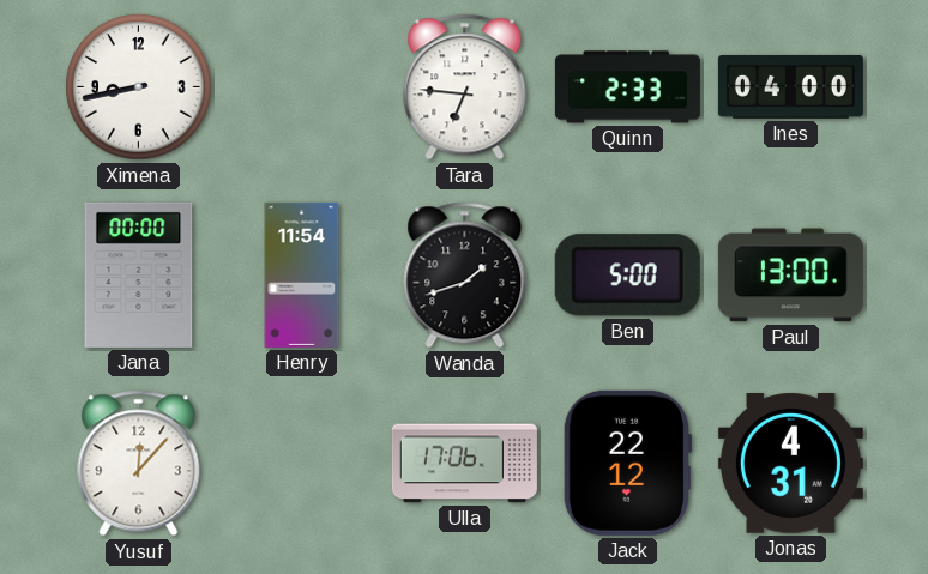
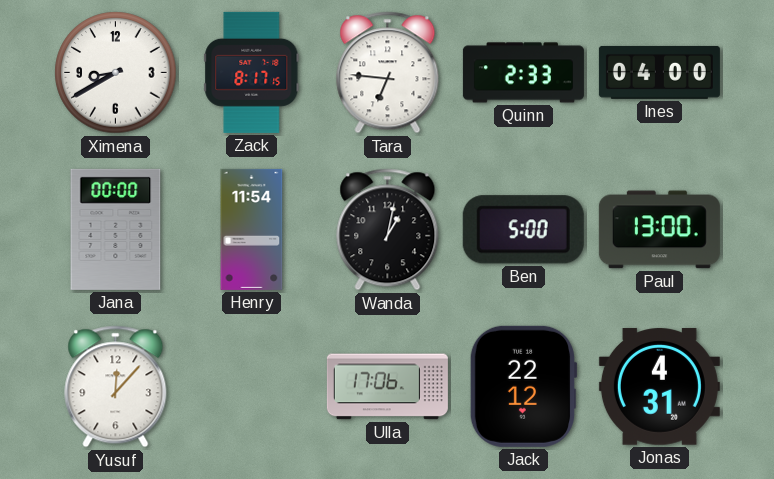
Ximena: 8:43 -> 8:40
Zack: none -> 8:17
Wanda: 1:42 -> 1:02
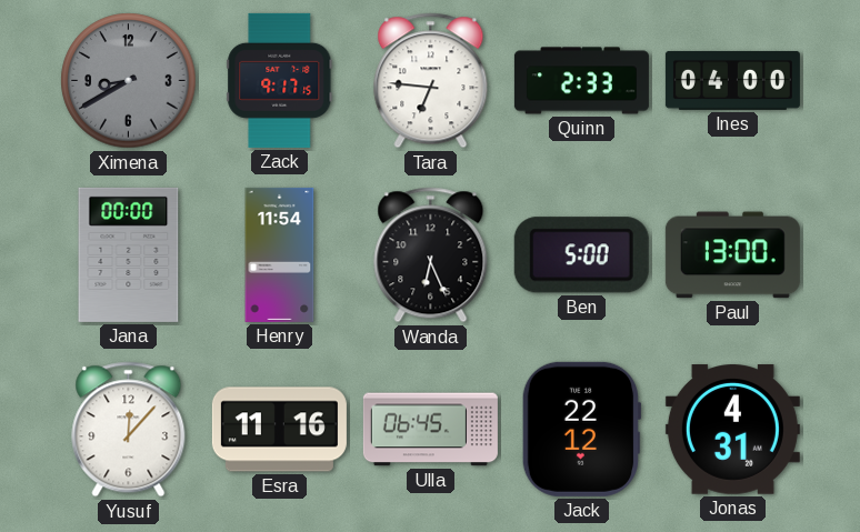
Ximena dial: white -> grey
Zack: 8:17 -> 9:17
Wanda: 1:02 -> 6:26
Esra: none -> 11:16
Ulla: 17:06 -> 06:45
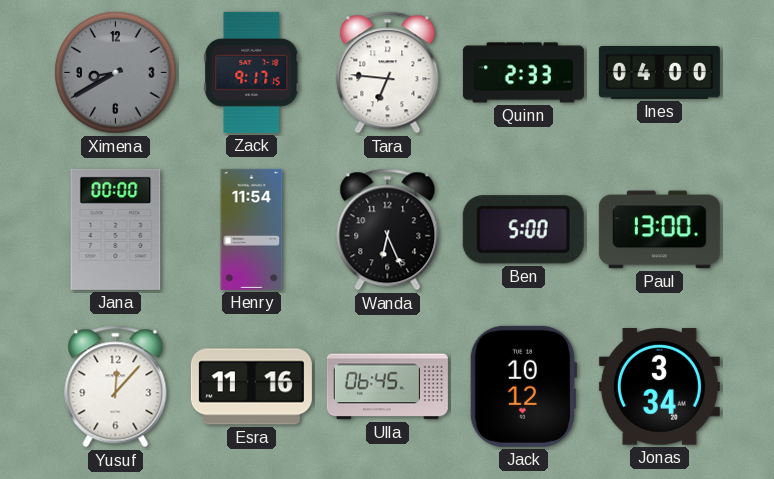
Jack: 22:12 -> 10:12
Jonas: 4:31 -> 3:34
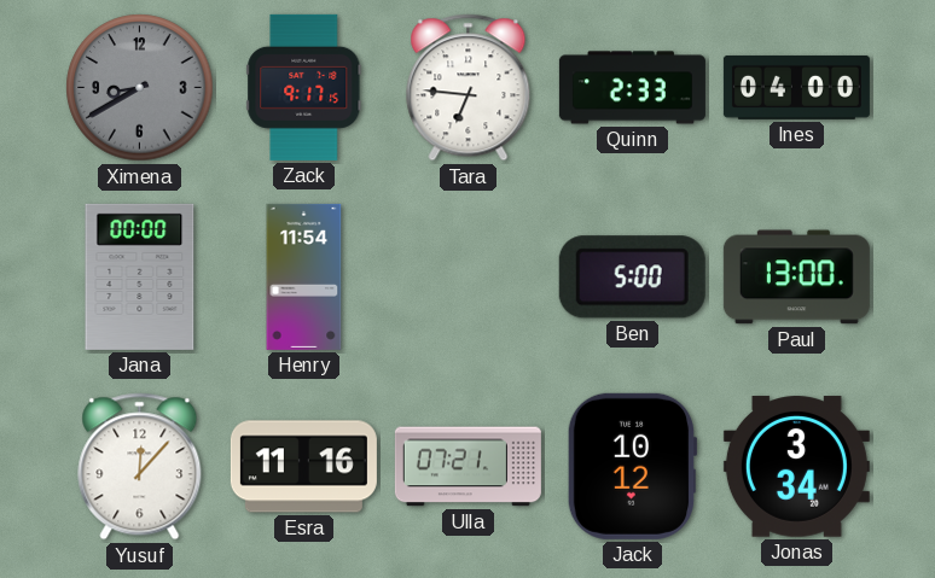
Wanda: 6:26 -> none
Ulla: 06:45 -> 07:21
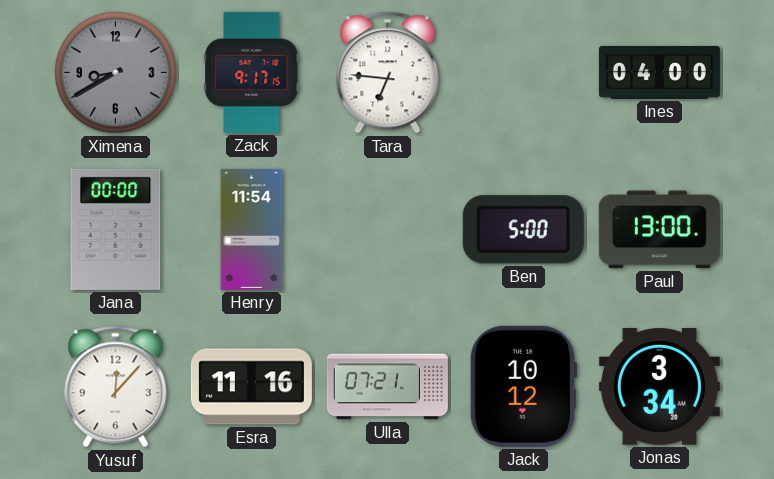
Quinn: 2:33 -> none
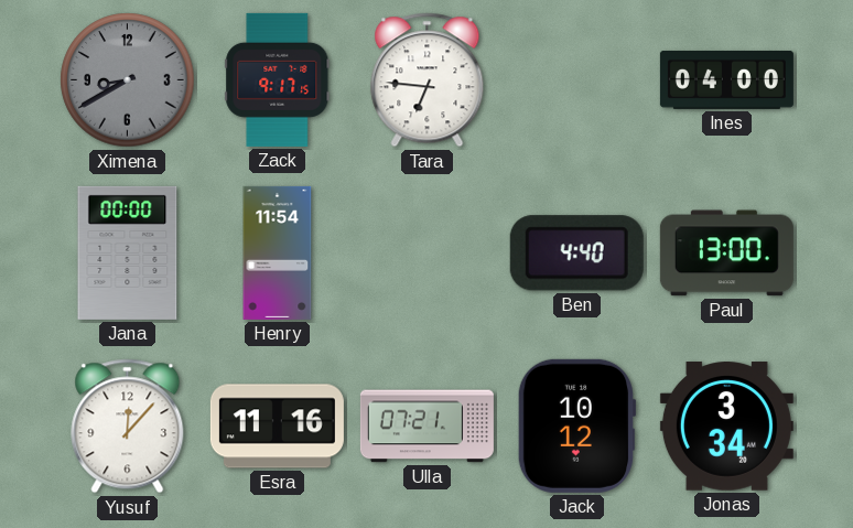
Ben: 5:00 -> 4:40
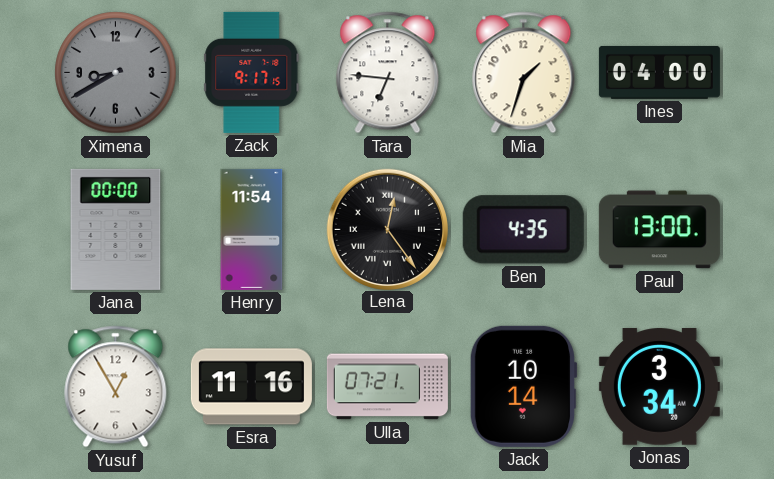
Mia: none -> 1:33
Lena: none -> 12:24
Ben: 4:40 -> 4:35
Yusuf: 12:07 -> 12:55
Jack: 10:12 -> 10:14
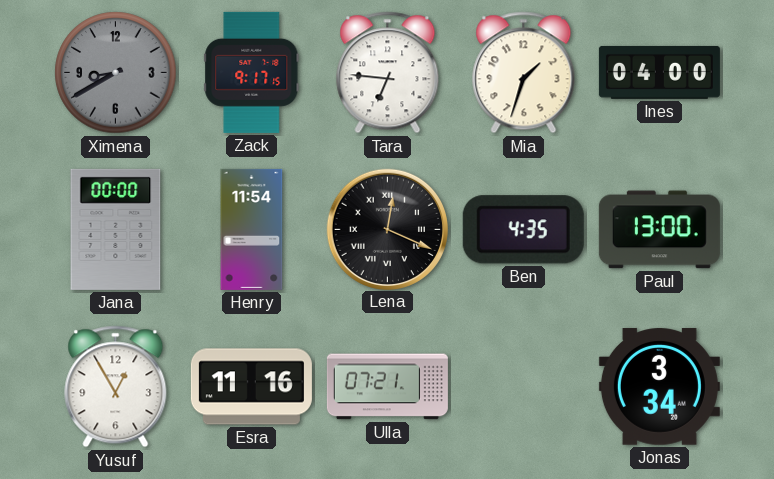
Lena: 12:24 -> 12:19
Jack: 10:14 -> none
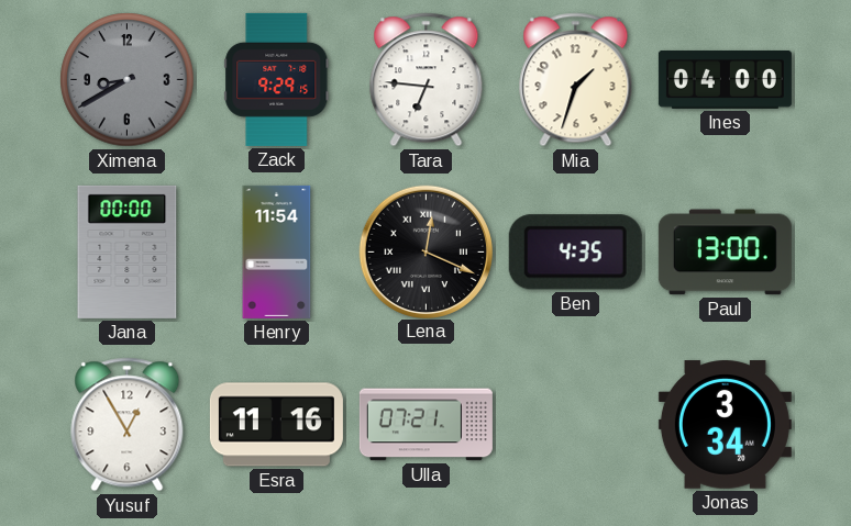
Zack: 9:17 -> 9:29
